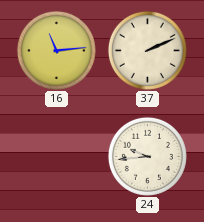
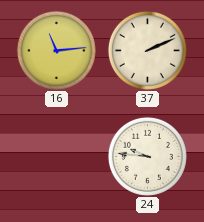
24: 9:44 -> 9:46
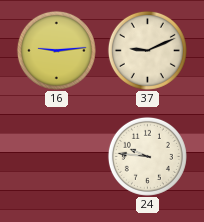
16: 11:14 -> 9:14
37: 2:11 -> 9:11
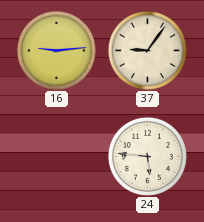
37: 9:11 -> 9:06
24: 9:46 -> 5:46
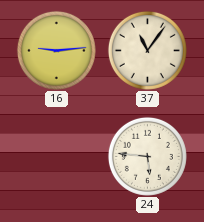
37: 9:06 -> 11:06
